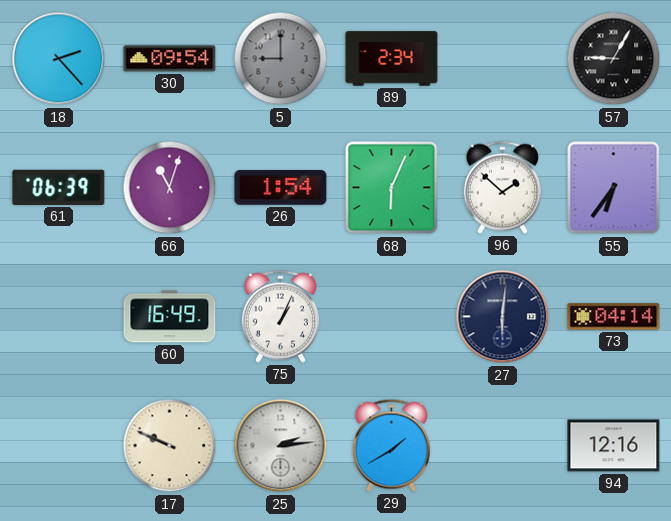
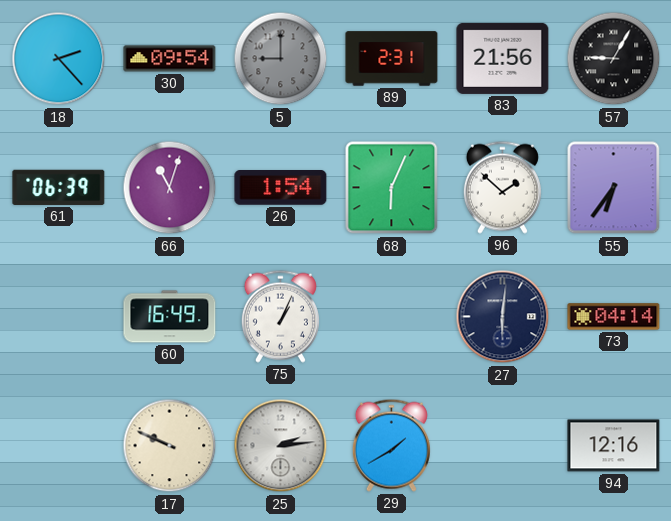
89: 2:34 -> 2:31
83: none -> 21:56
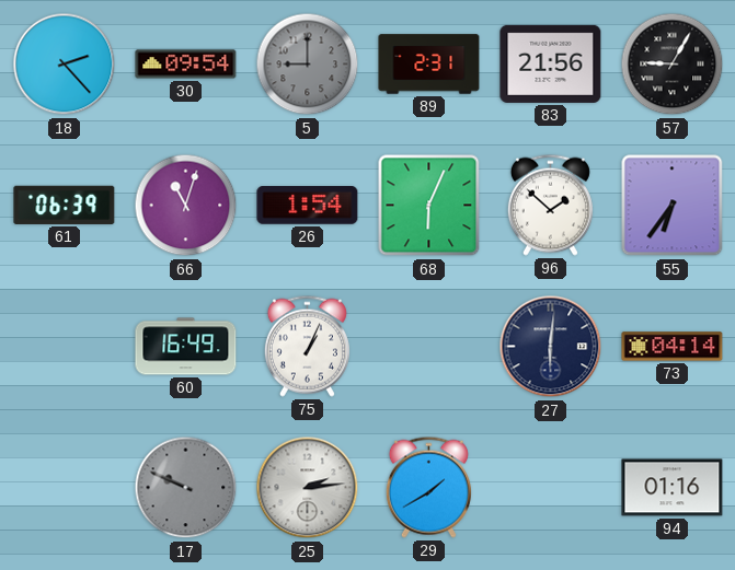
17 dial: cream -> grey
94: 12:16 -> 01:16
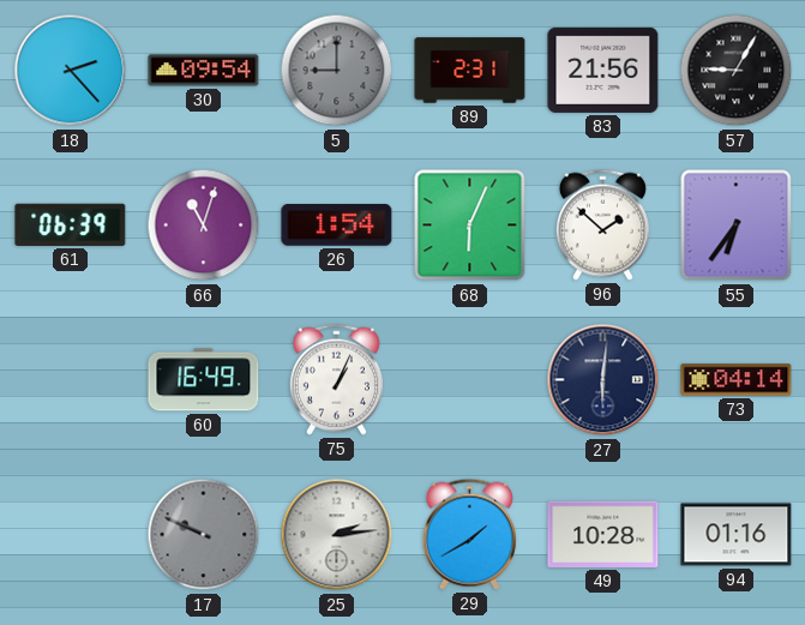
49: none -> 10:28
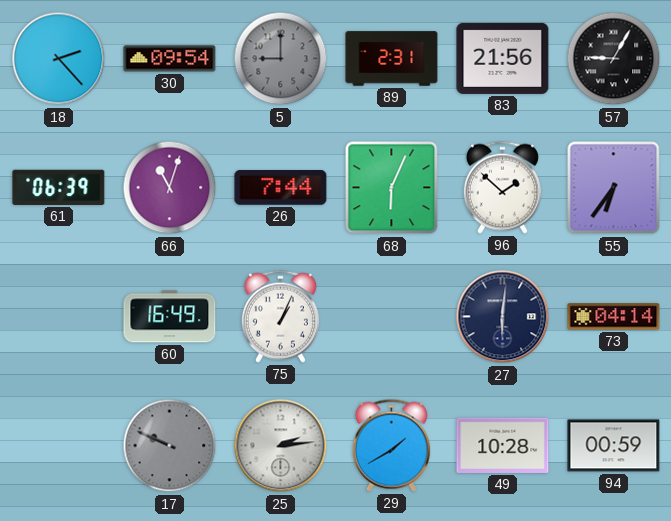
26: 1:54 -> 7:44
94: 01:16 -> 00:59
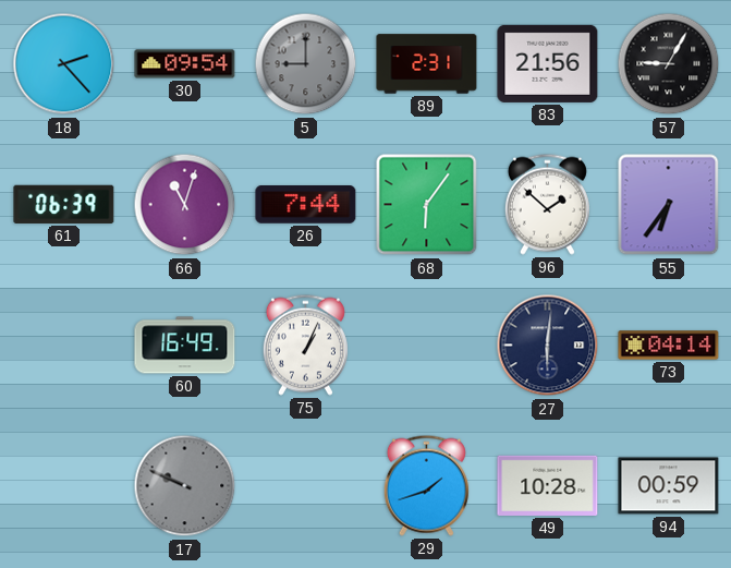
68: 6:04 -> 6:06
25: 2:14 -> none
29: 1:40 -> 1:42
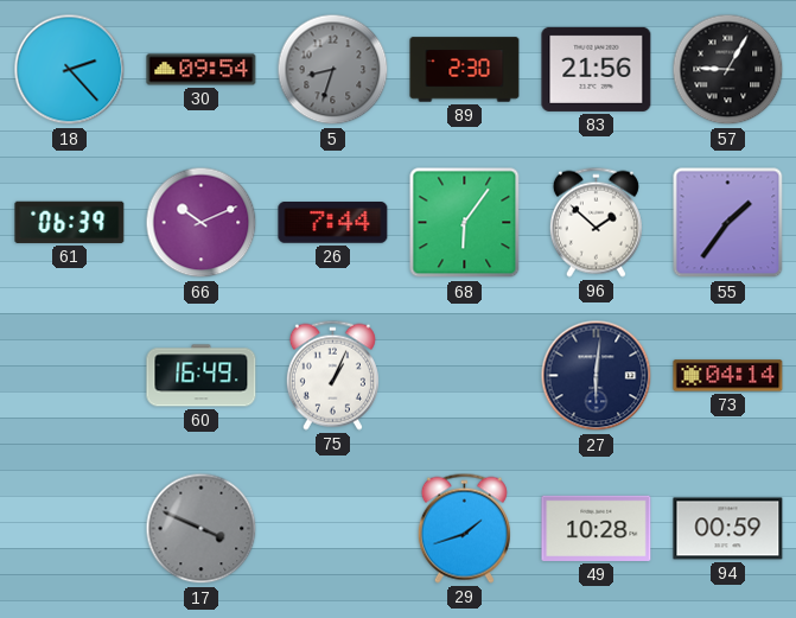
5: 9:00 -> 8:33
89: 2:31 -> 2:30
66: 11:03 -> 10:11
55: 6:36 -> 1:36
17: 9:49 -> 3:49
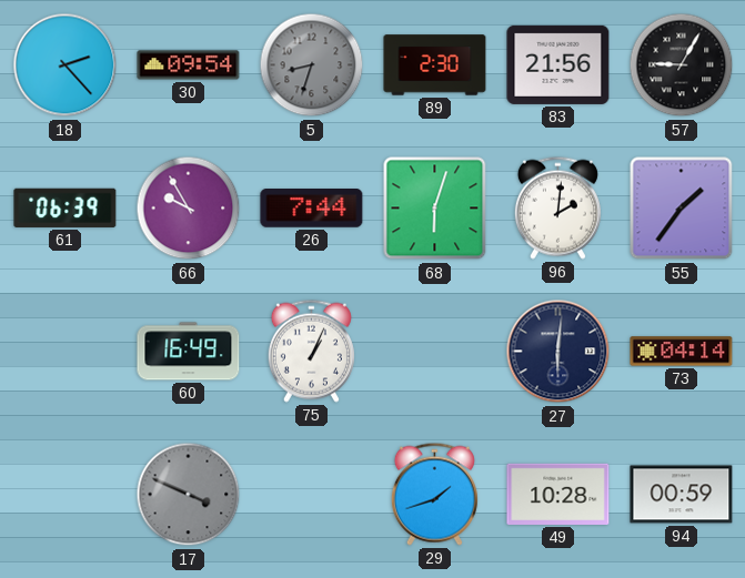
66: 10:11 -> 9:55
68: 6:06 -> 6:03
96: 1:52 -> 2:01
